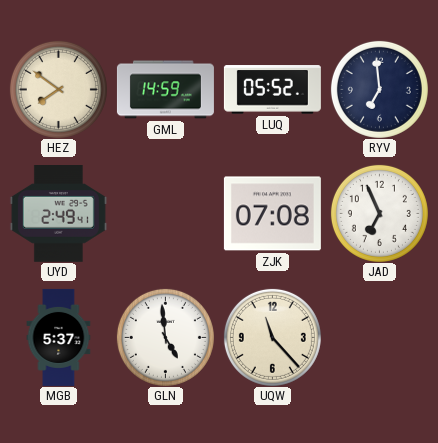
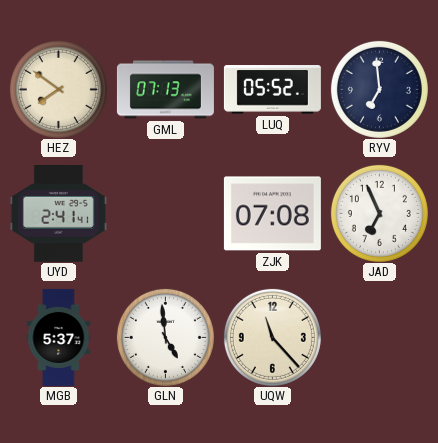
GML: 14:59 -> 07:13
UYD: 2:49 -> 2:41
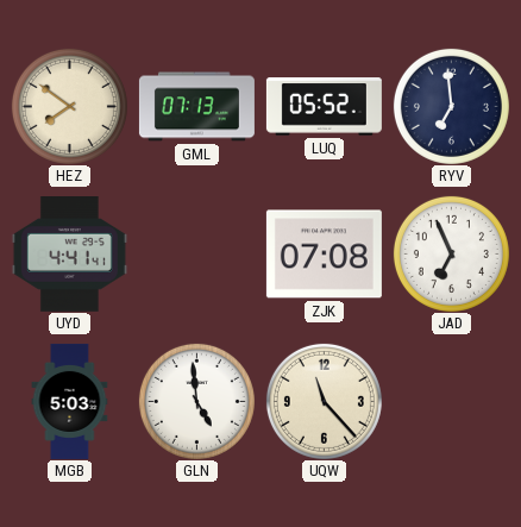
UYD: 2:41 -> 4:41
MGB: 5:37 -> 5:03
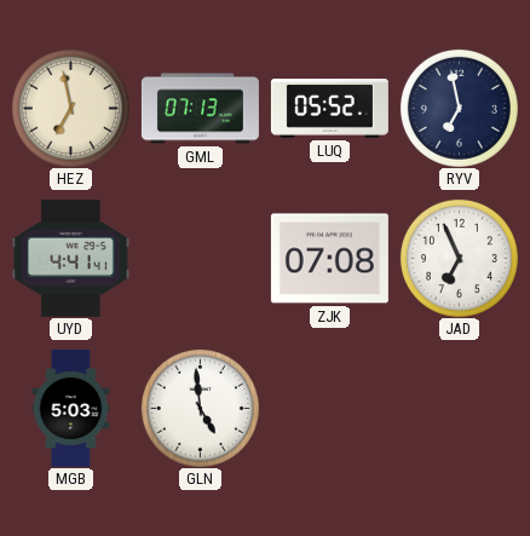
HEZ: 7:51 -> 6:58
RYV: 6:59 -> 6:58
UQW: 11:23 -> none
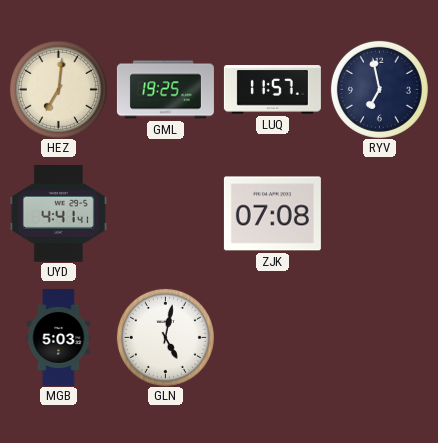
HEZ: 6:58 -> 7:01
GML: 07:13 -> 19:25
LUQ: 05:52 -> 11:57
JAD: 6:56 -> none
GLN: 4:59 -> 5:02
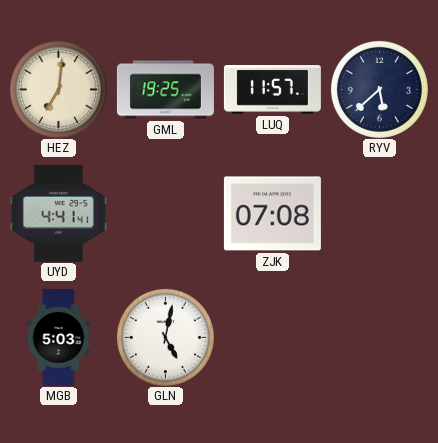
RYV: 6:58 -> 5:38
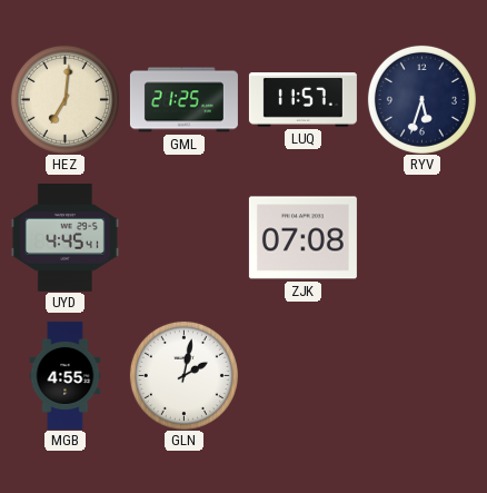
GML: 19:25 -> 21:25
RYV: 5:38 -> 5:33
UYD: 4:41 -> 4:45
MGB: 5:03 -> 4:55
GLN: 5:02 -> 2:02
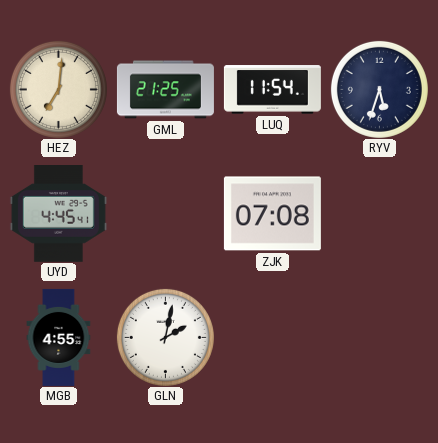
LUQ: 11:57 -> 11:54
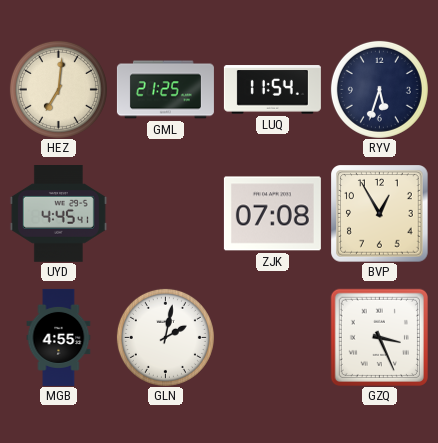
BVP: none -> 12:55
GZQ: none -> 3:26
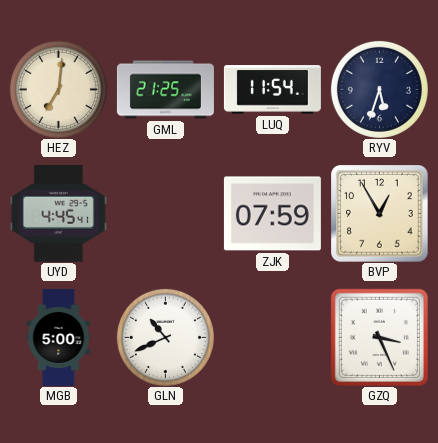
ZJK: 07:08 -> 07:59
MGB: 4:55 -> 5:00
GLN: 2:02 -> 10:41
